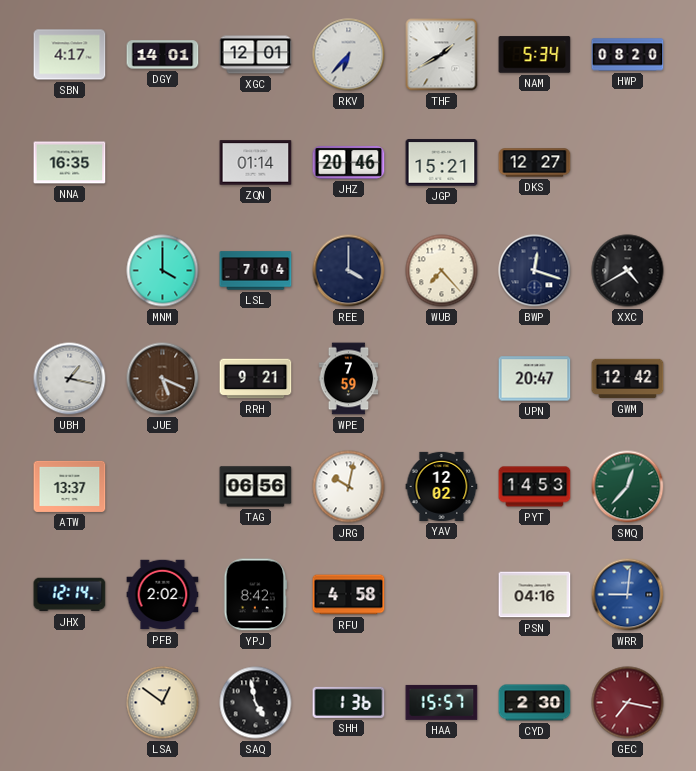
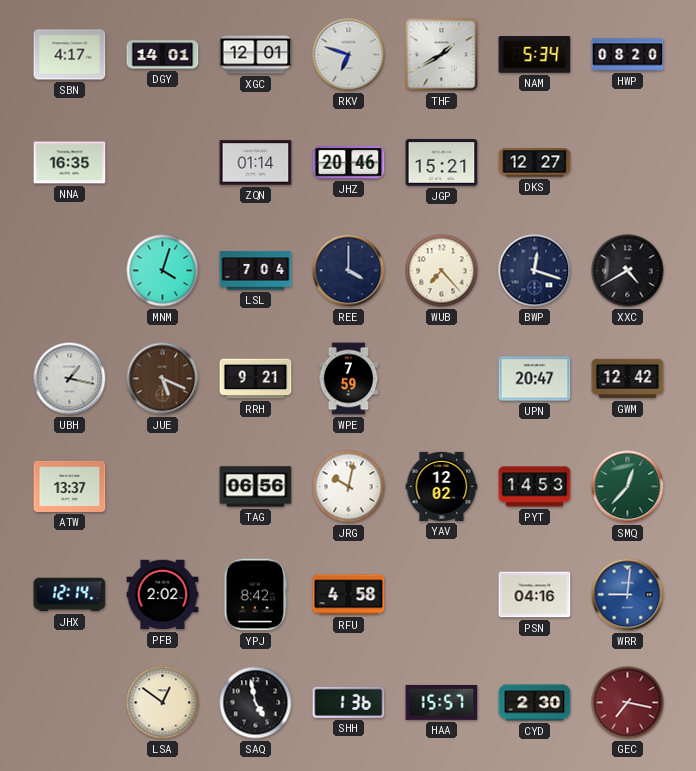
RKV: 6:37 -> 6:48
MNM: 4:00 -> 4:03
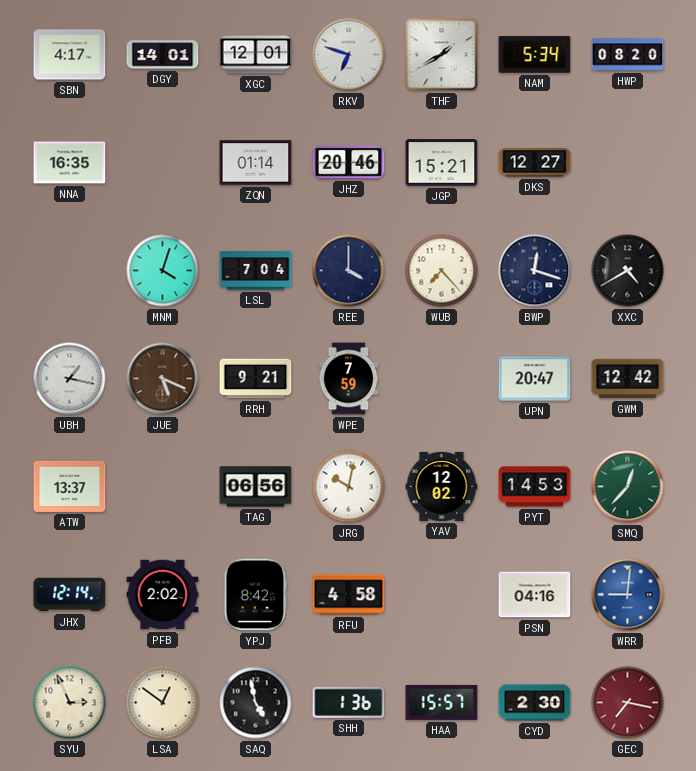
SYU: none -> 2:56
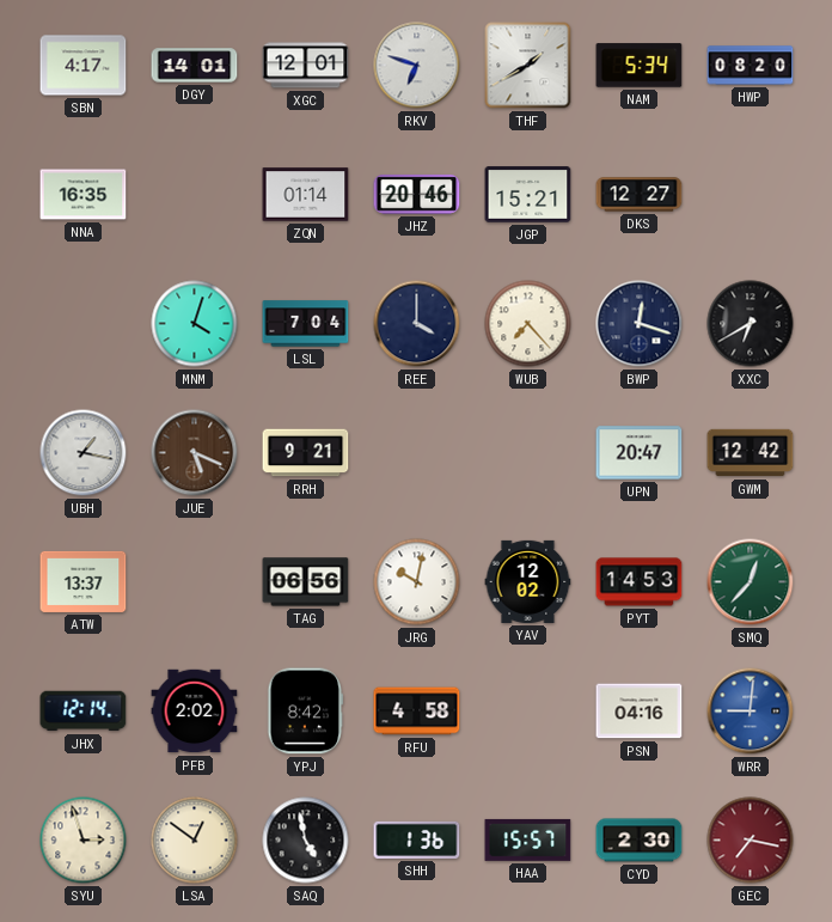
XXC: 4:40 -> 6:40
WPE: 7:59 -> none
SYU: 2:56 -> 2:57
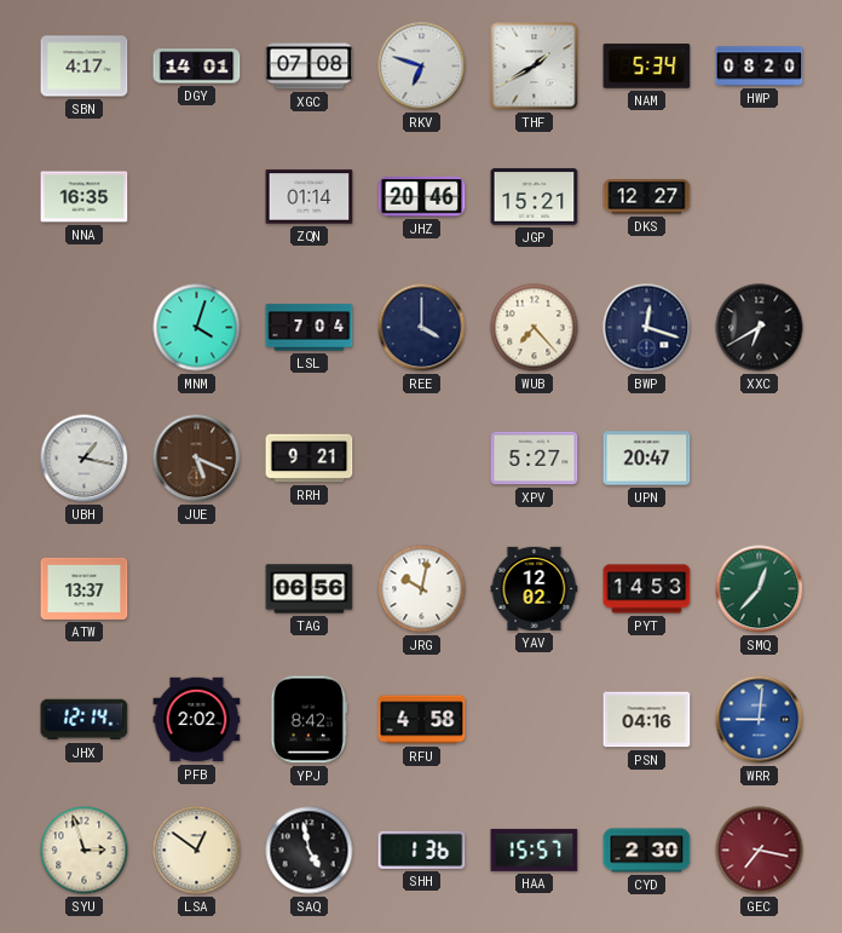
XGC: 12:01 -> 07:08
XPV: none -> 5:27
GWM: 12:42 -> none
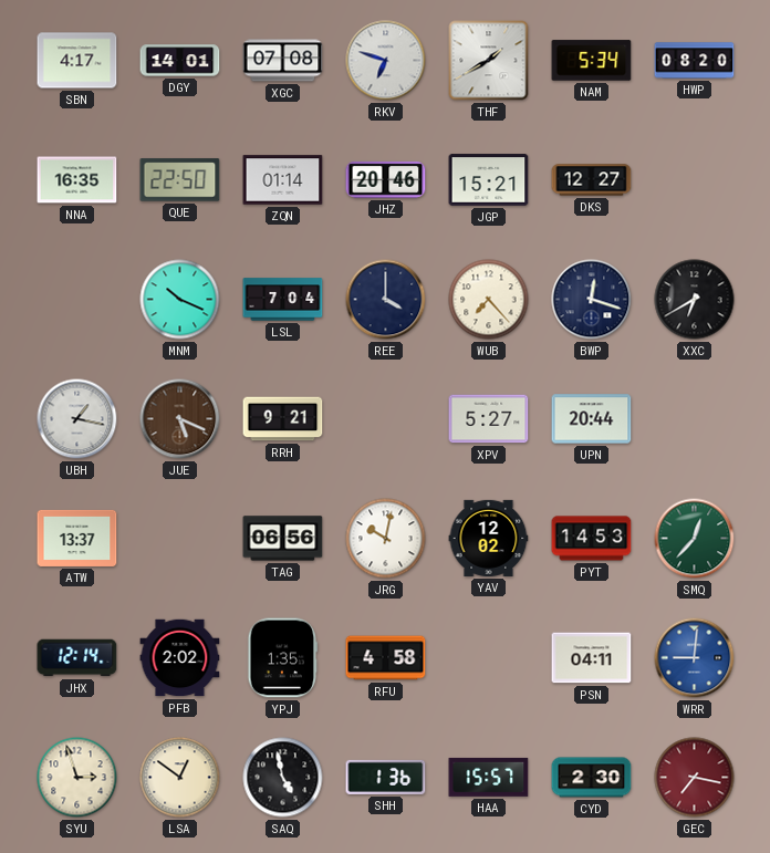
QUE: none -> 22:50
MNM: 4:03 -> 10:19
UPN: 20:47 -> 20:44
YPJ: 8:42 -> 1:35
PSN: 04:16 -> 04:11
